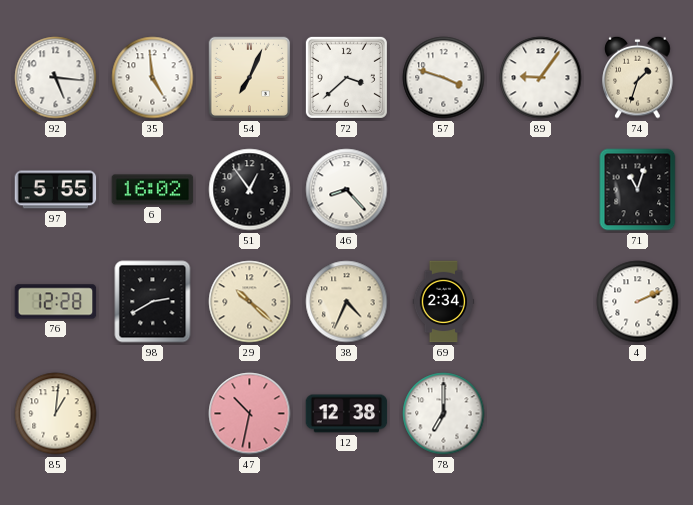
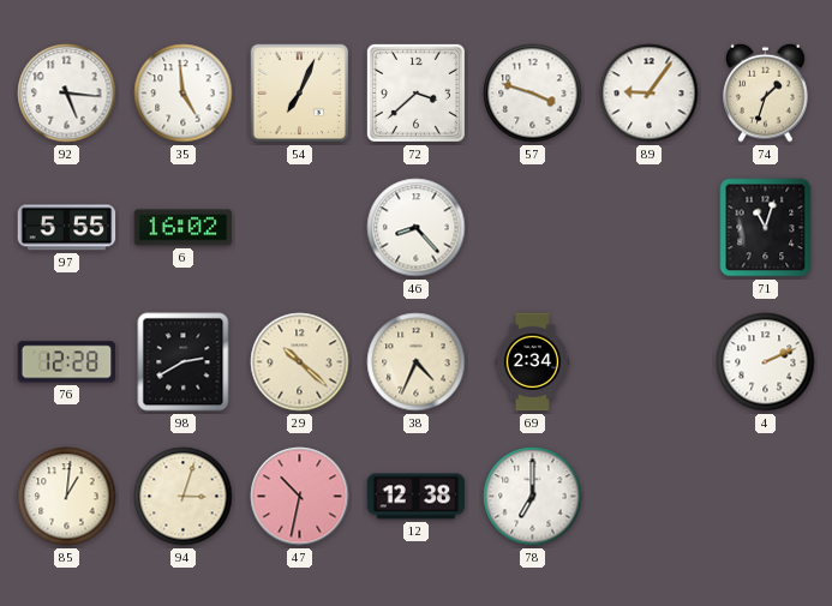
51: 12:54 -> none
94: none -> 3:03
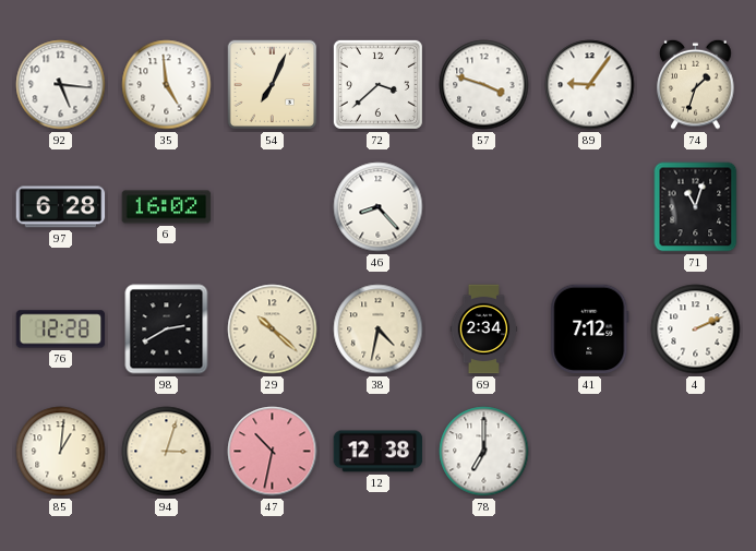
97: 5:55 -> 6:28
38: 4:34 -> 4:32
41: none -> 7:12
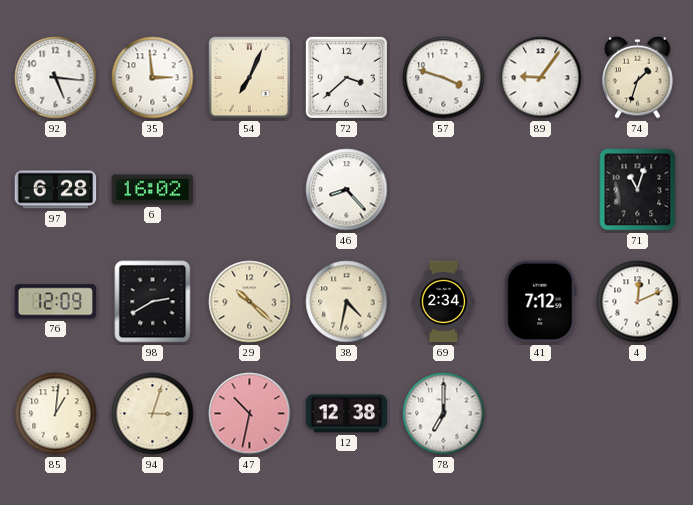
35: 4:59 -> 2:59
76: 12:28 -> 12:09
4: 2:11 -> 12:11
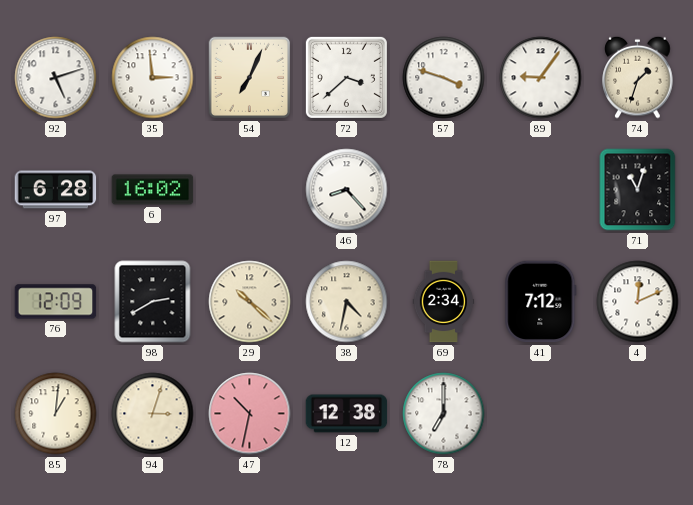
92: 5:16 -> 5:12
